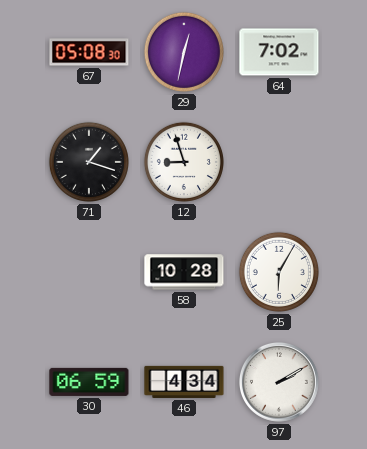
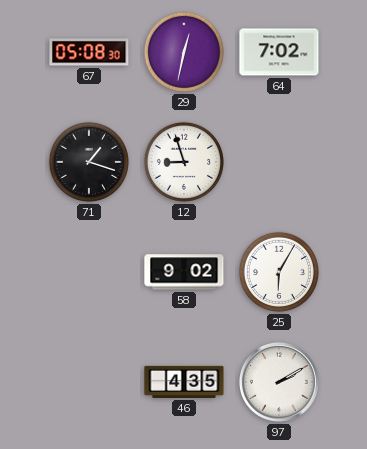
58: 10:28 -> 9:02
30: 06:59 -> none
46: 4:34 -> 4:35
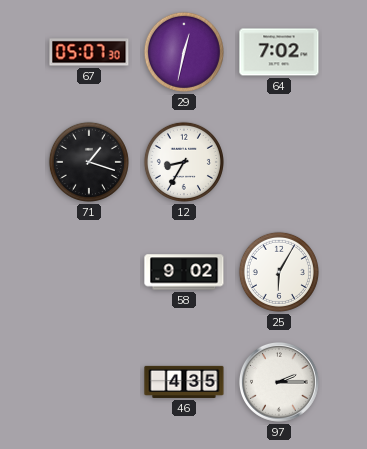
67: 05:08 -> 05:07
12: 8:57 -> 8:35
97: 2:10 -> 2:15
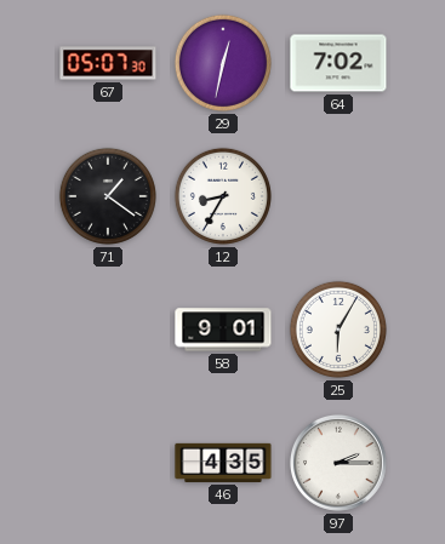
71: 1:18 -> 1:21
58: 9:02 -> 9:01
